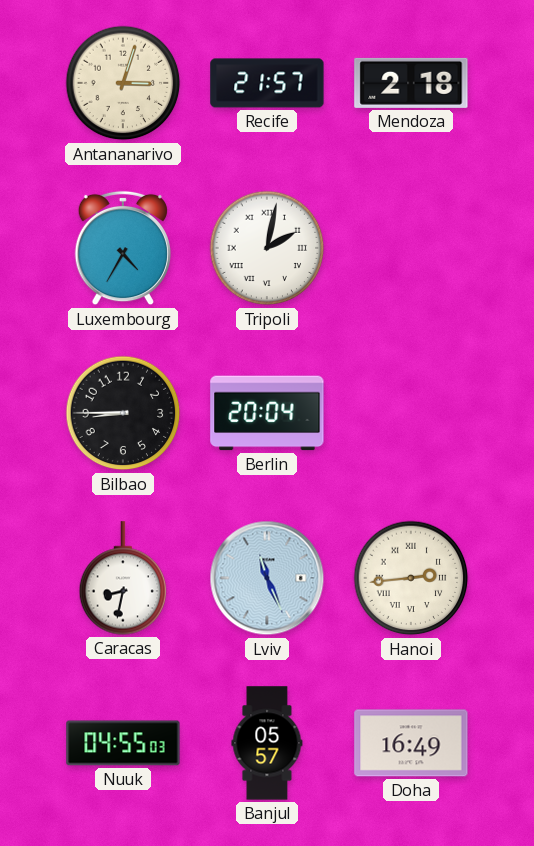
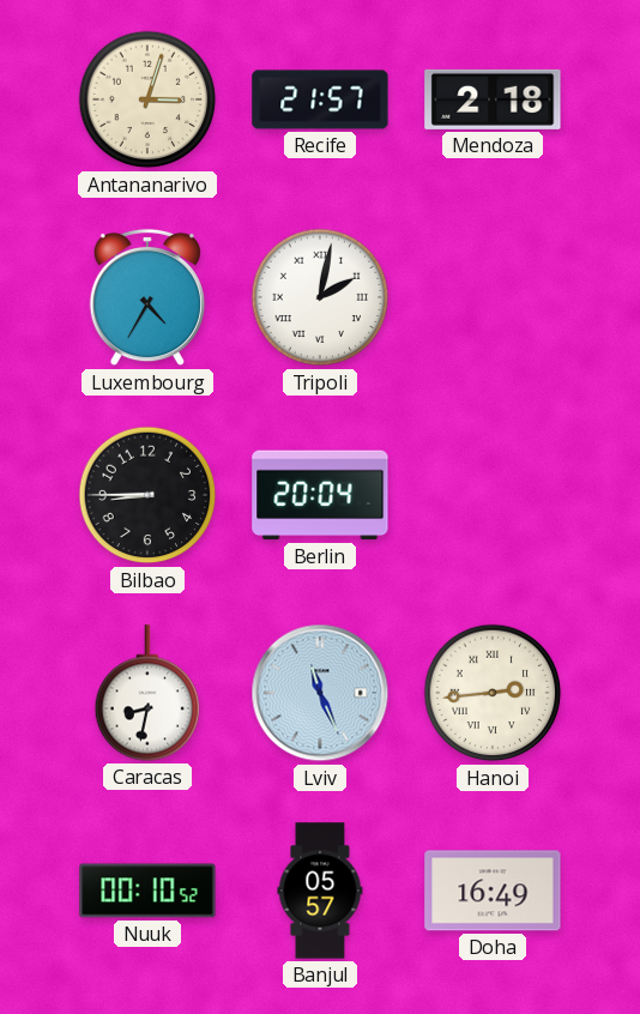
Nuuk: 04:55 -> 00:10
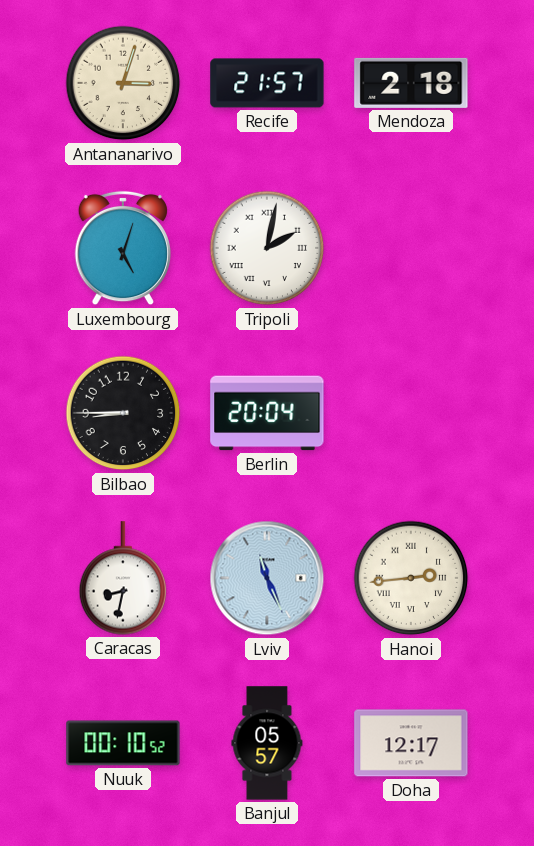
Luxembourg: 4:35 -> 5:03
Doha: 16:49 -> 12:17
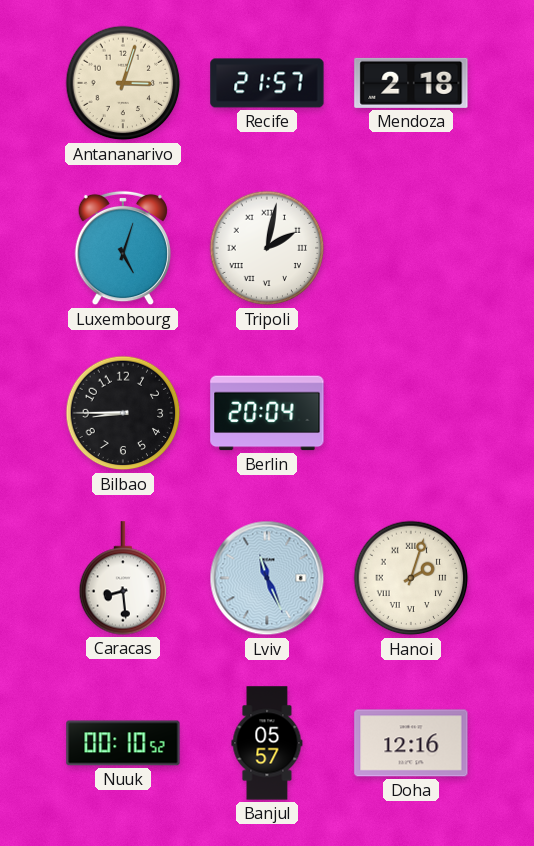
Caracas: 8:32 -> 8:29
Hanoi: 2:44 -> 2:03
Doha: 12:17 -> 12:16
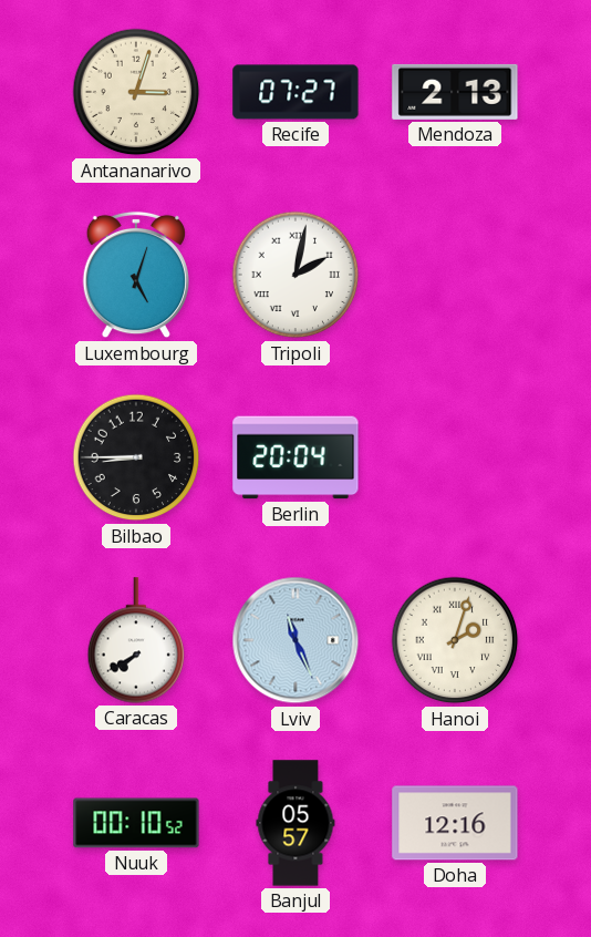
Recife: 21:57 -> 07:27
Mendoza: 2:18 -> 2:13
Caracas: 8:29 -> 7:40
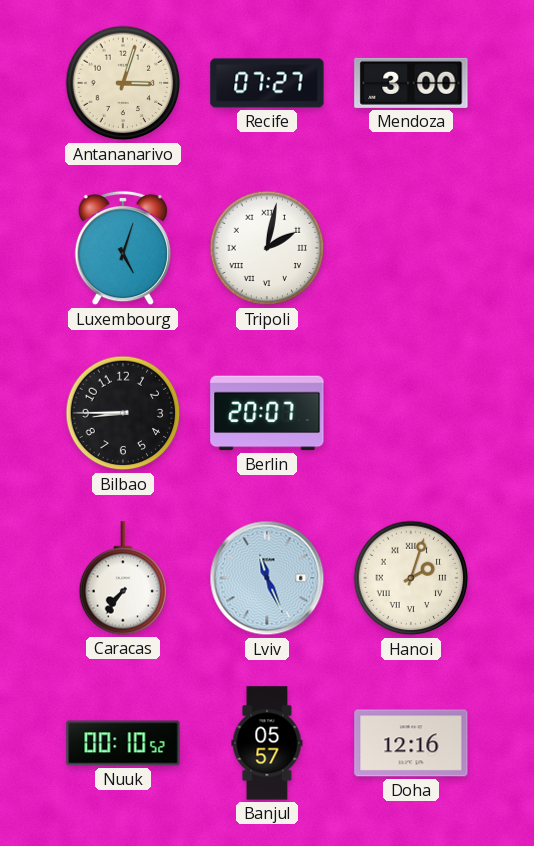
Mendoza: 2:13 -> 3:00
Berlin: 20:04 -> 20:07
Caracas: 7:40 -> 7:36
